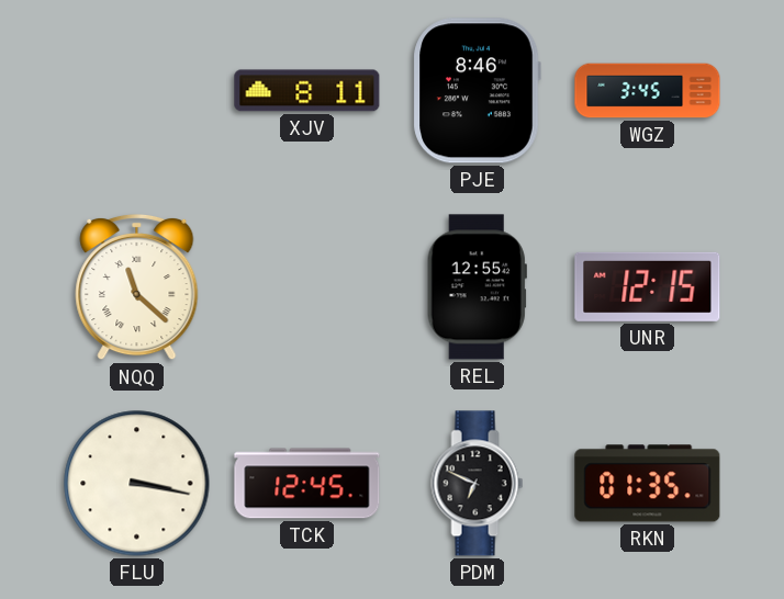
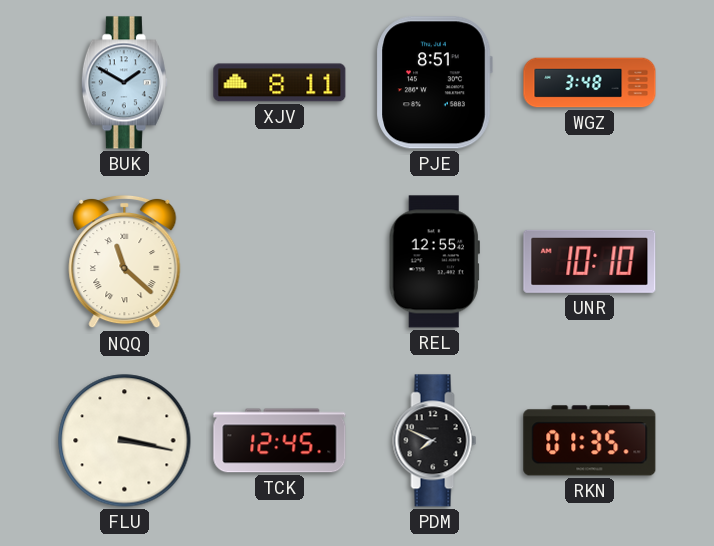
BUK: none -> 1:50
PJE: 8:46 -> 8:51
WGZ: 3:45 -> 3:48
UNR: 12:15 -> 10:10
PDM: 6:49 -> 7:49
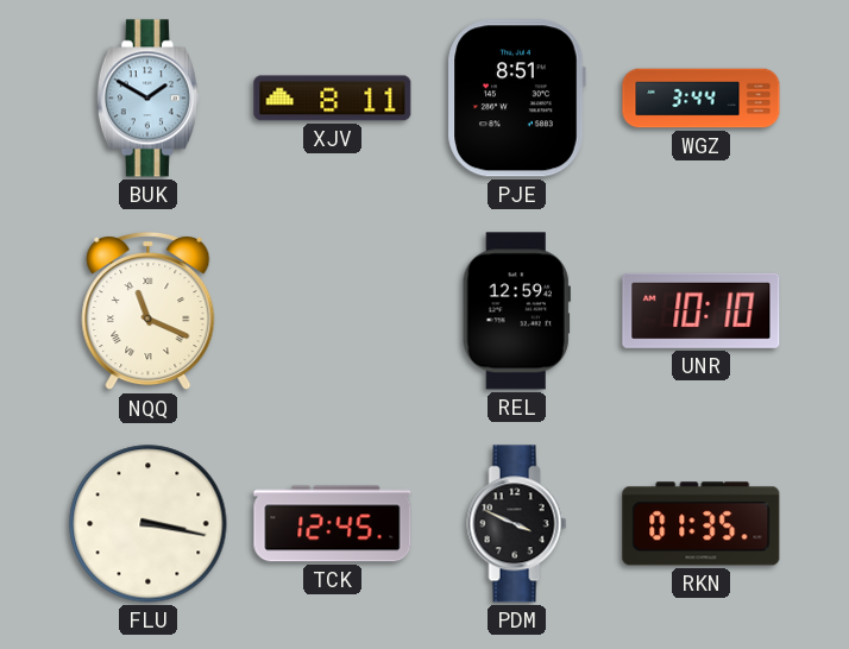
WGZ: 3:48 -> 3:44
NQQ: 11:22 -> 11:19
REL: 12:55 -> 12:59
PDM: 7:49 -> 3:49
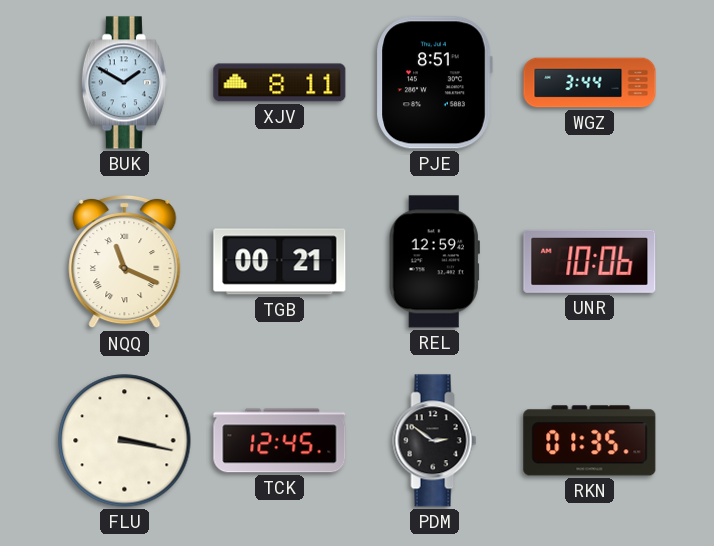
TGB: none -> 00:21
UNR: 10:10 -> 10:06
PDM: 3:49 -> 2:51
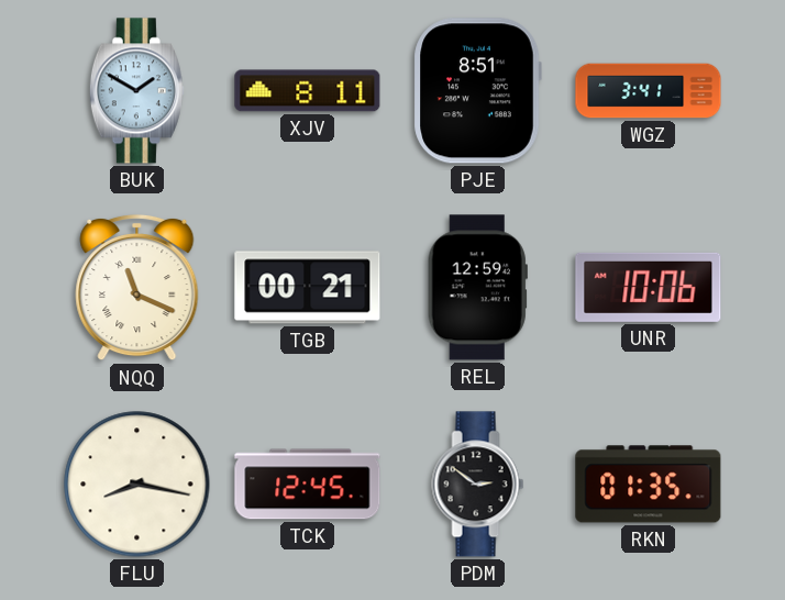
WGZ: 3:44 -> 3:41
FLU: 3:17 -> 8:17
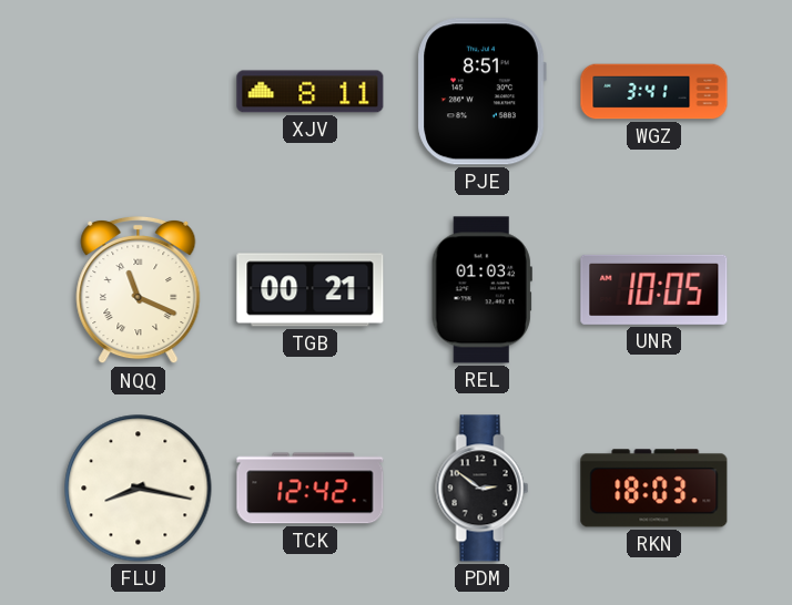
BUK: 1:50 -> none
REL: 12:59 -> 01:03
UNR: 10:06 -> 10:05
TCK: 12:45 -> 12:42
RKN: 01:35 -> 18:03
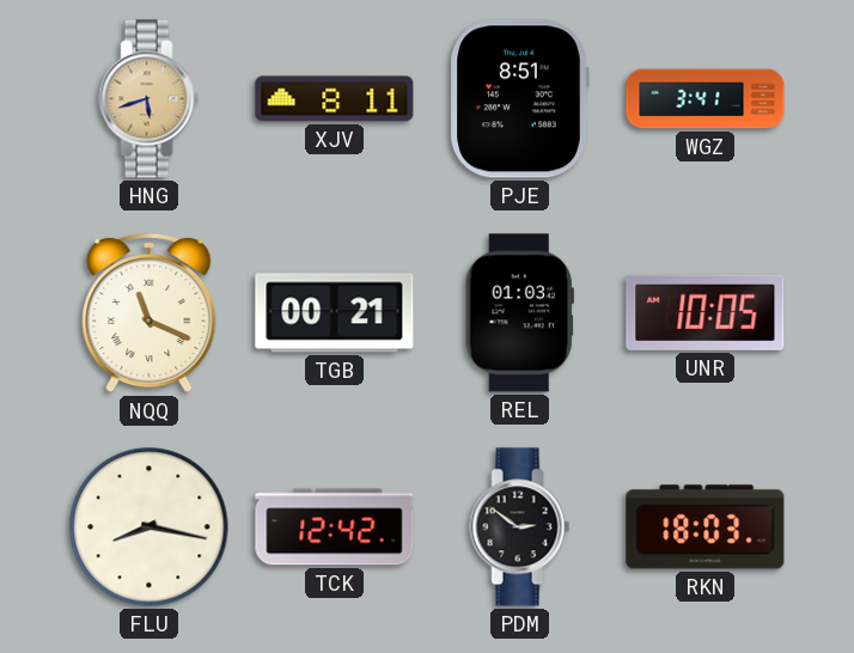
HNG: none -> 5:42
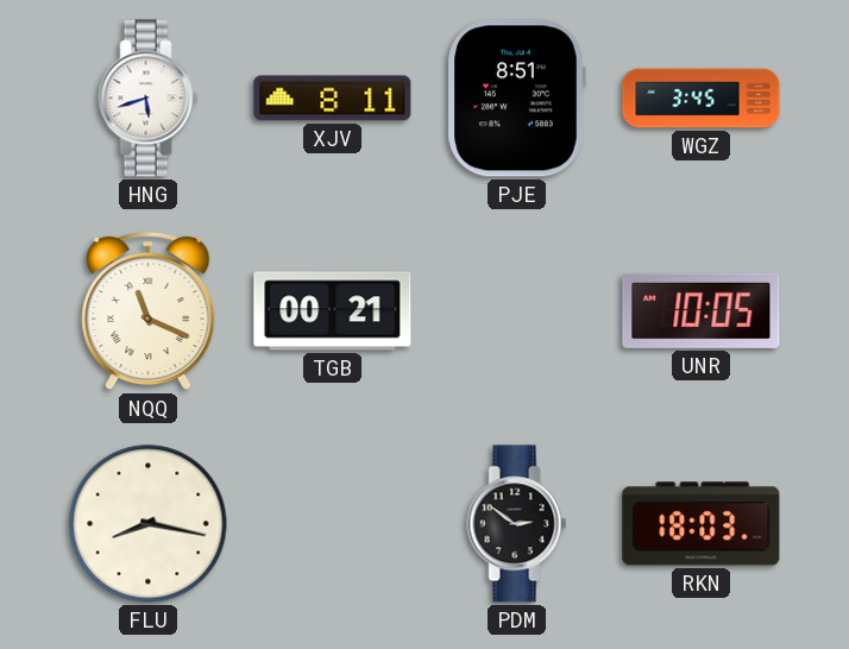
HNG dial: champagne -> white
WGZ: 3:41 -> 3:45
REL: 01:03 -> none
TCK: 12:42 -> none
